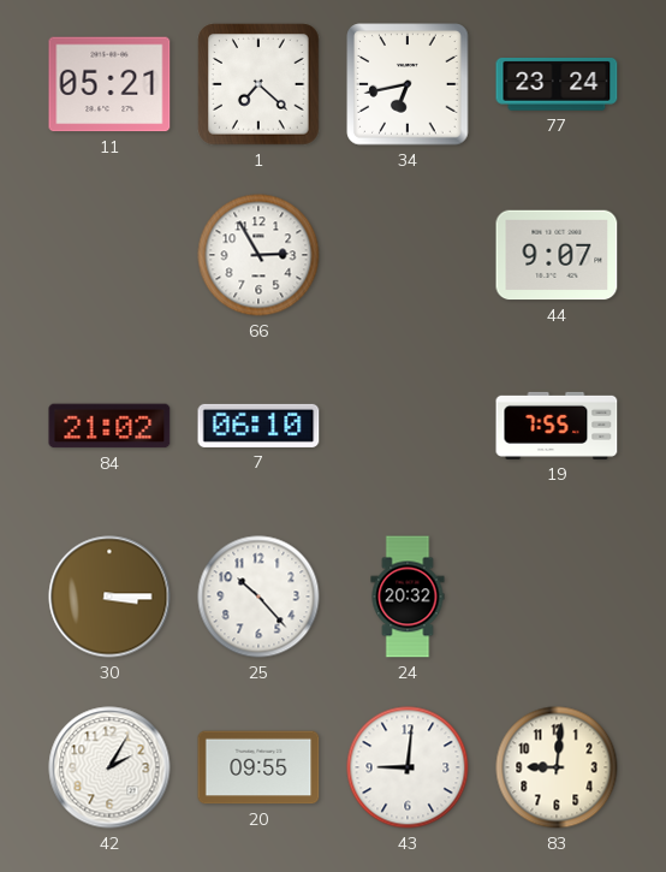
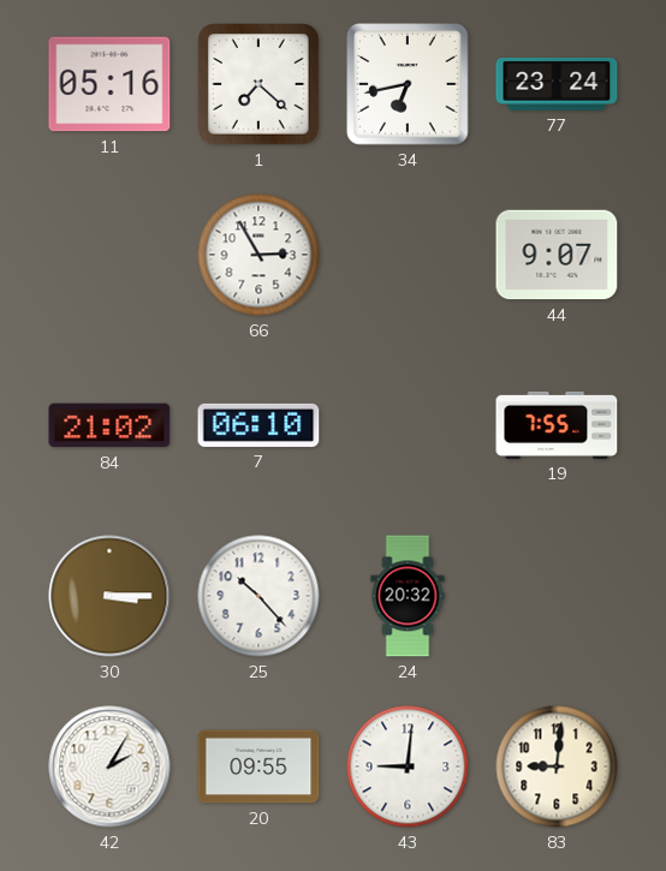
11: 05:21 -> 05:16
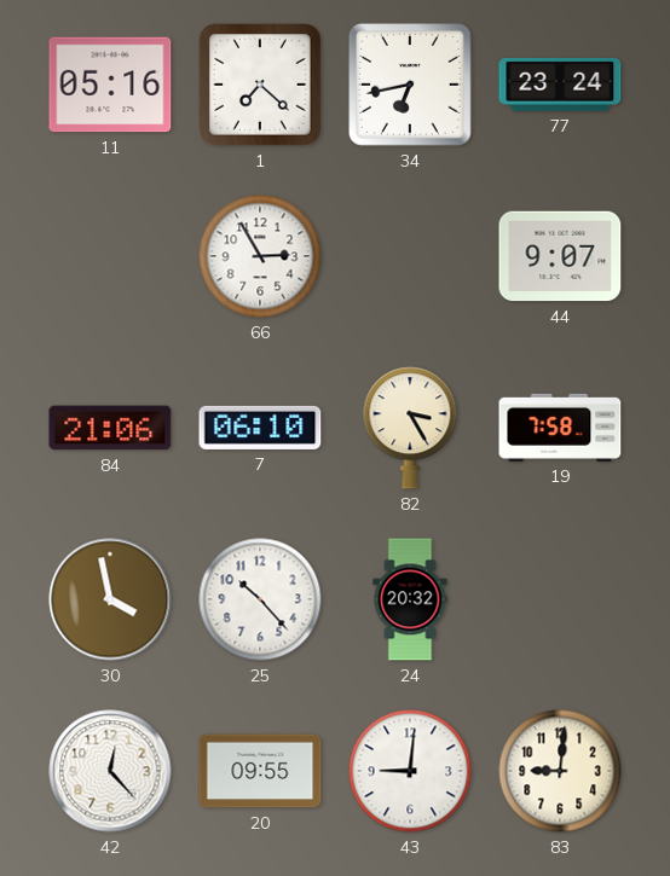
84: 21:02 -> 21:06
82: none -> 3:25
19: 7:55 -> 7:58
30: 3:15 -> 3:58
42: 2:05 -> 12:23
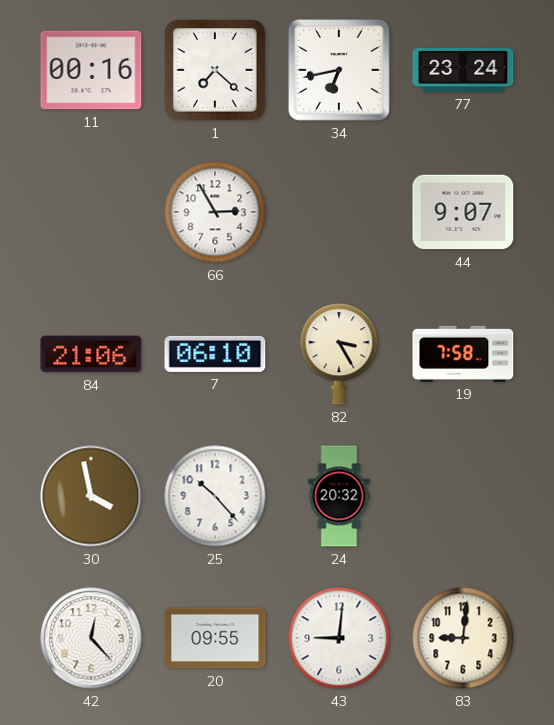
11: 05:16 -> 00:16
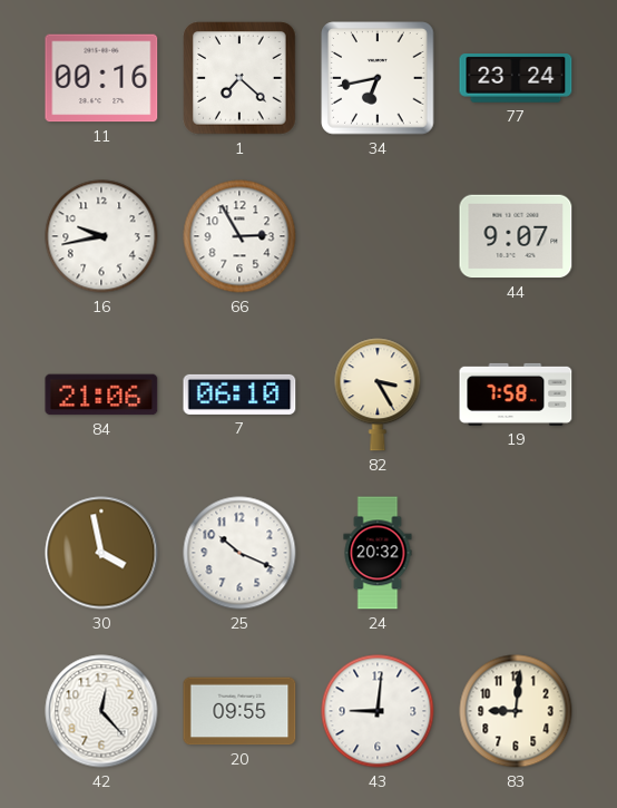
16: none -> 9:43
25: 10:23 -> 10:19
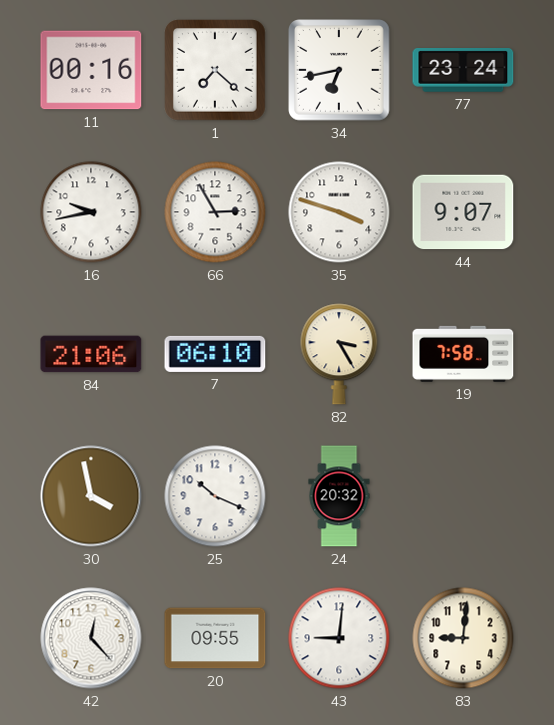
35: none -> 3:48
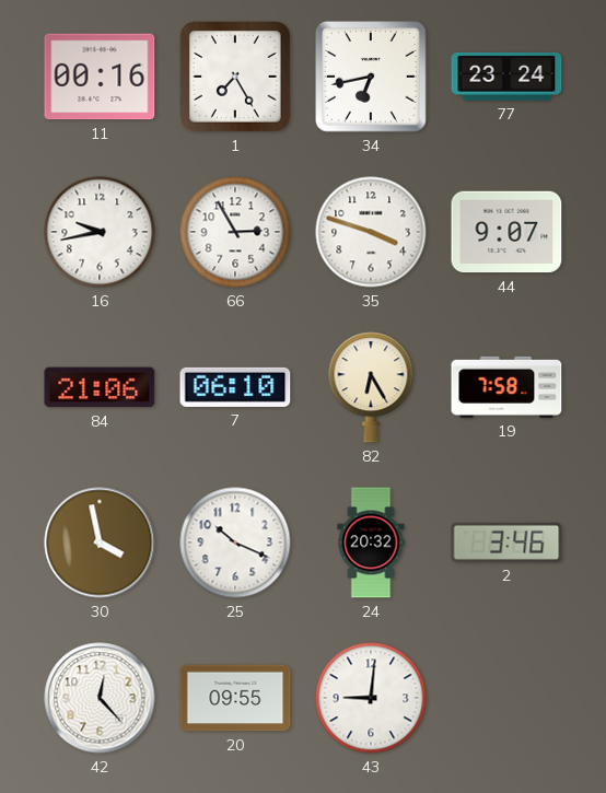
1: 7:22 -> 7:25
82: 3:25 -> 6:25
2: none -> 3:46
83: 9:01 -> none
